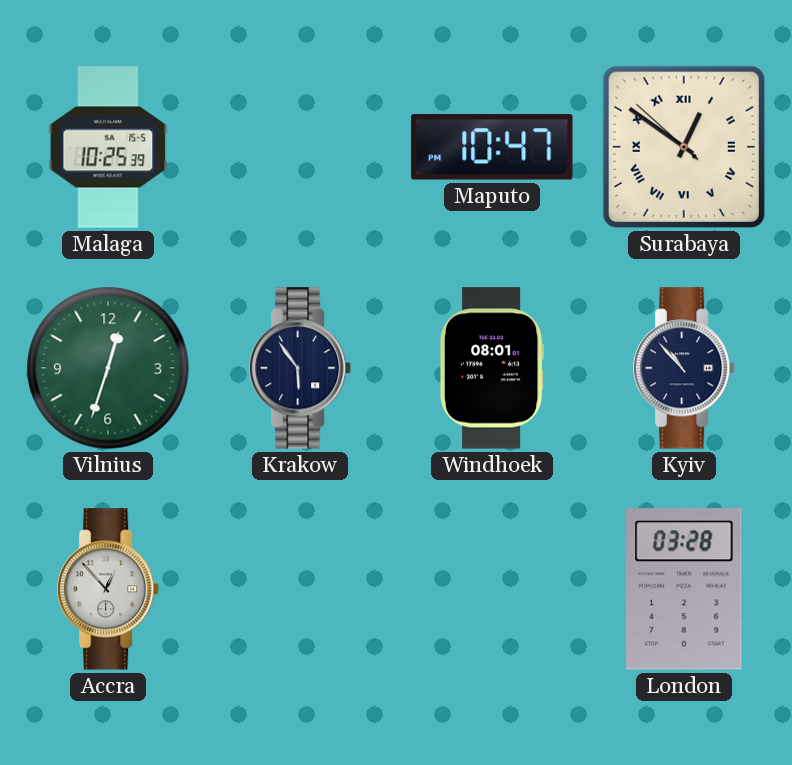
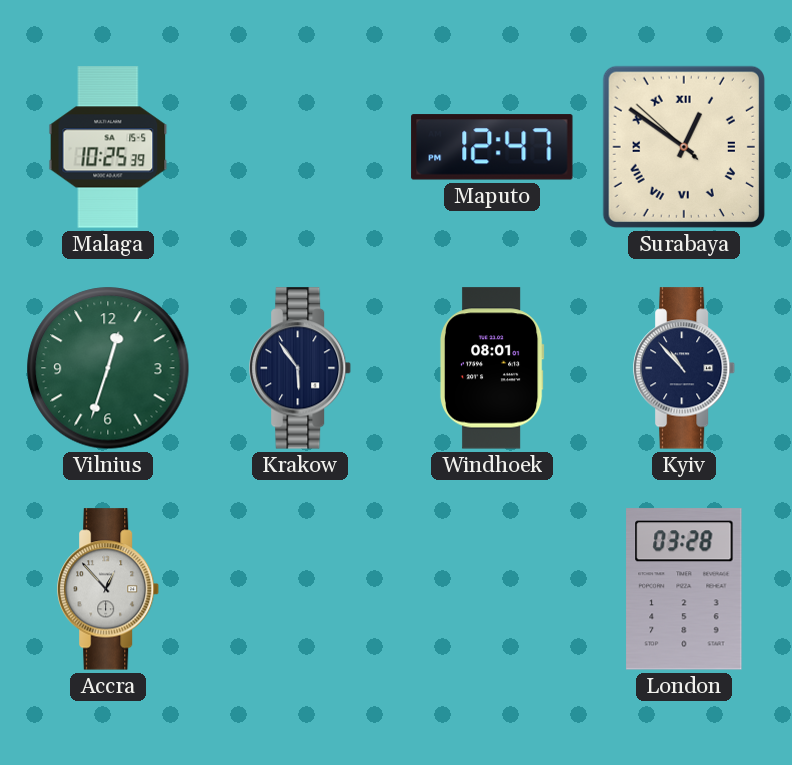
Maputo: 10:47 -> 12:47
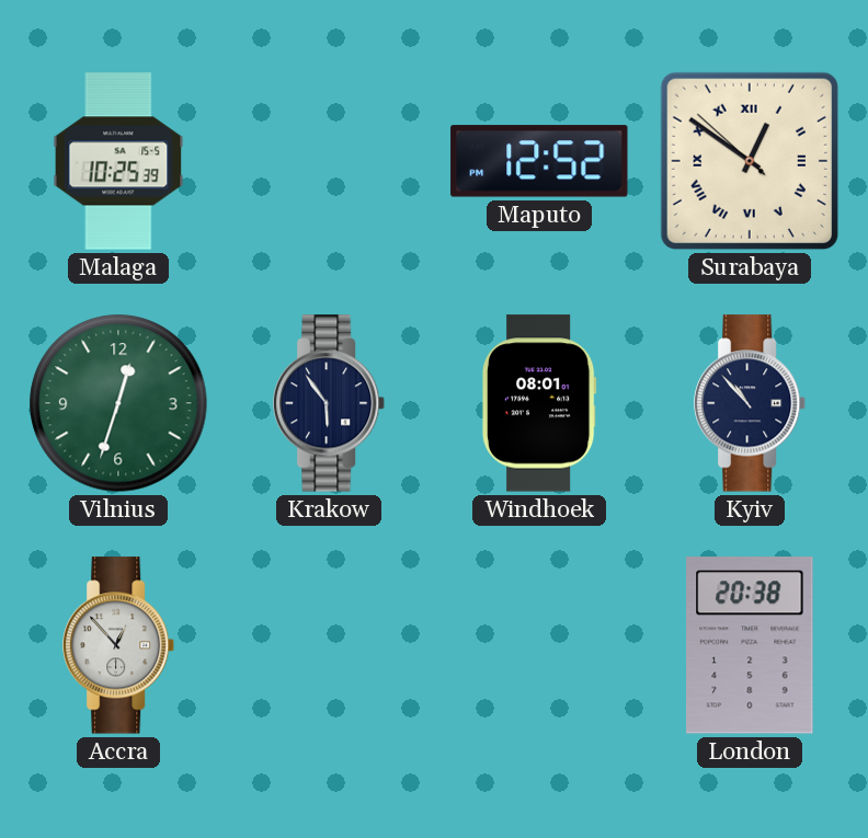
Maputo: 12:47 -> 12:52
London: 03:28 -> 20:38
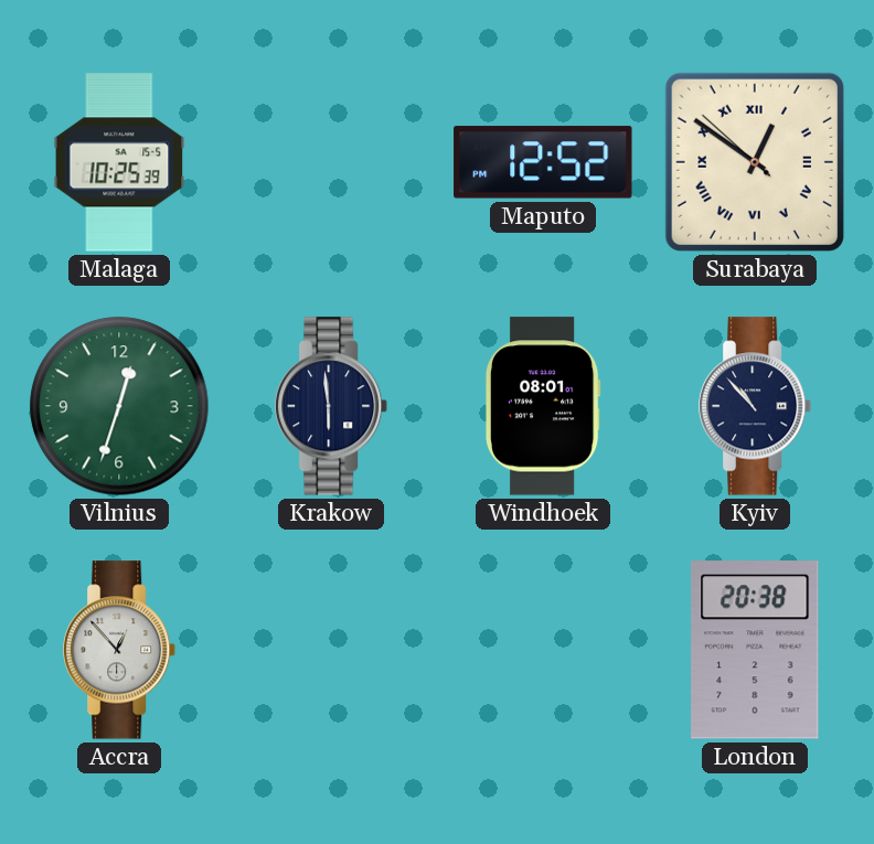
Krakow: 5:54 -> 5:59
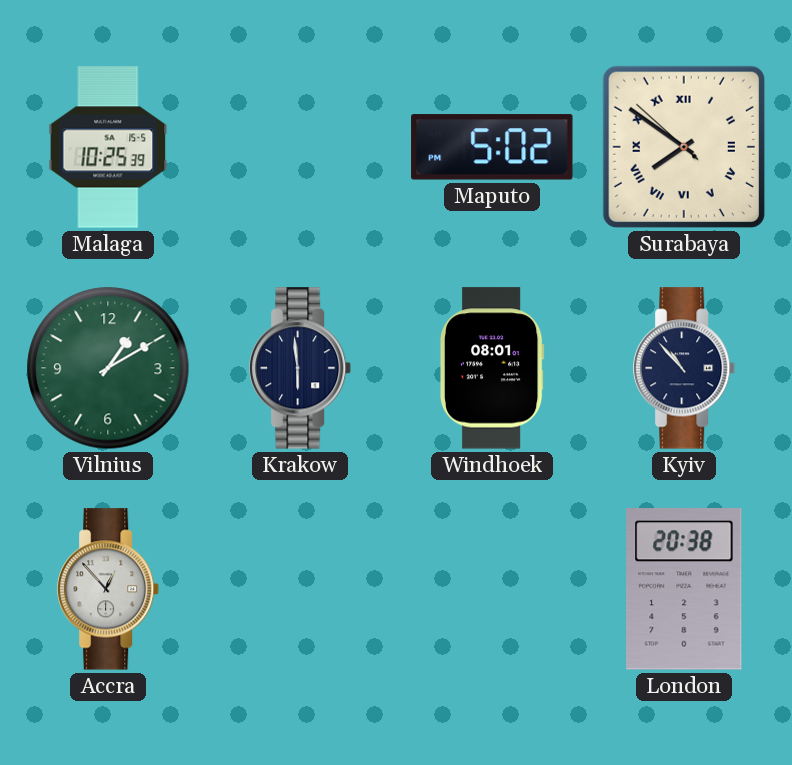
Maputo: 12:52 -> 5:02
Surabaya: 12:50 -> 7:50
Vilnius: 12:33 -> 1:10
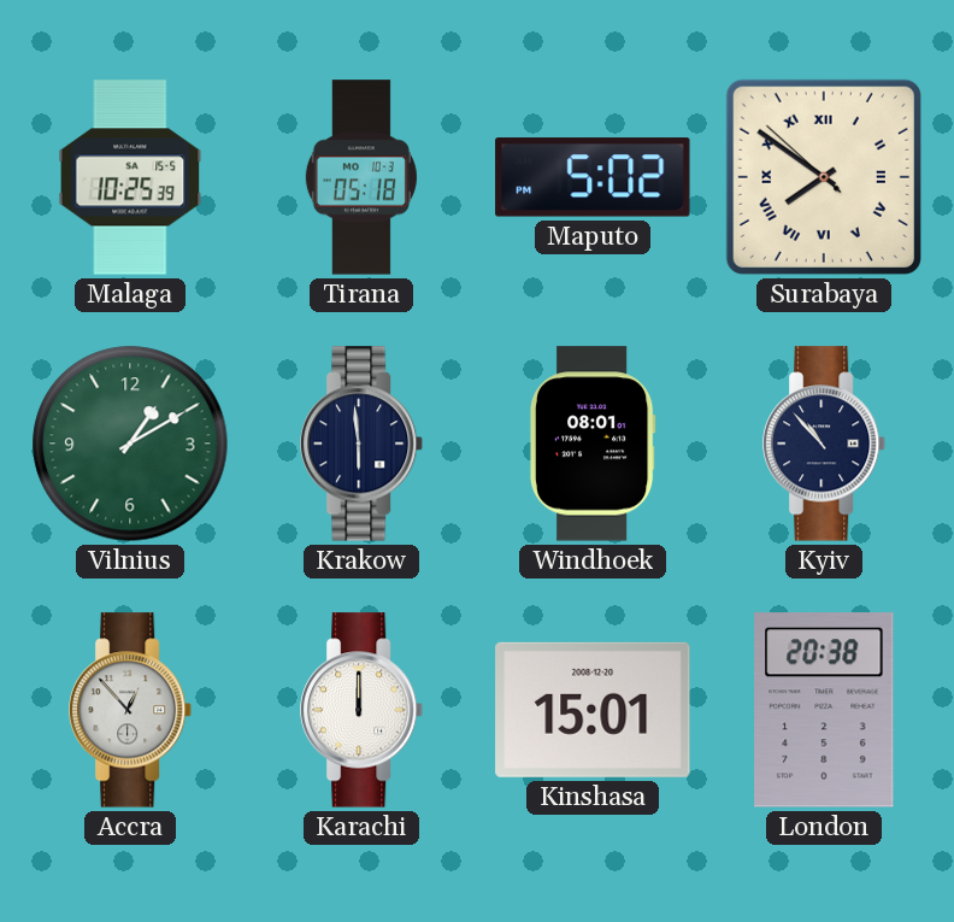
Tirana: none -> 05:18
Karachi: none -> 12:00
Kinshasa: none -> 15:01
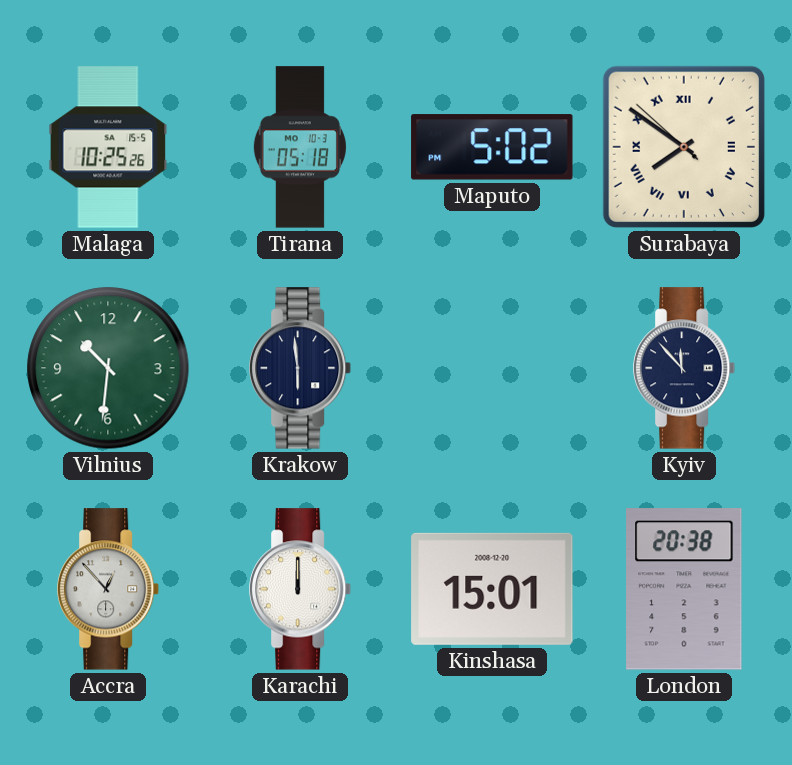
Malaga: 10:25:39 -> 10:25:26
Vilnius: 1:10 -> 10:31
Windhoek: 08:01 -> none
Kyiv: 10:53 -> 11:53
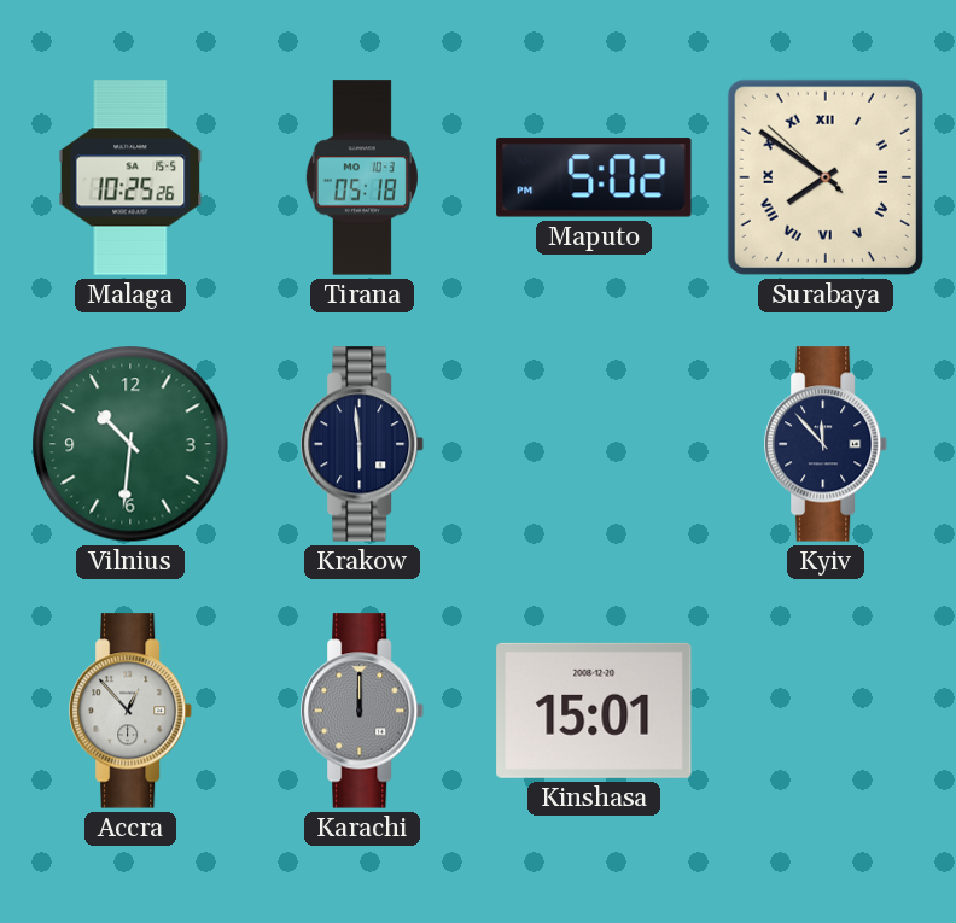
Karachi dial: white -> grey
London: 20:38 -> none
